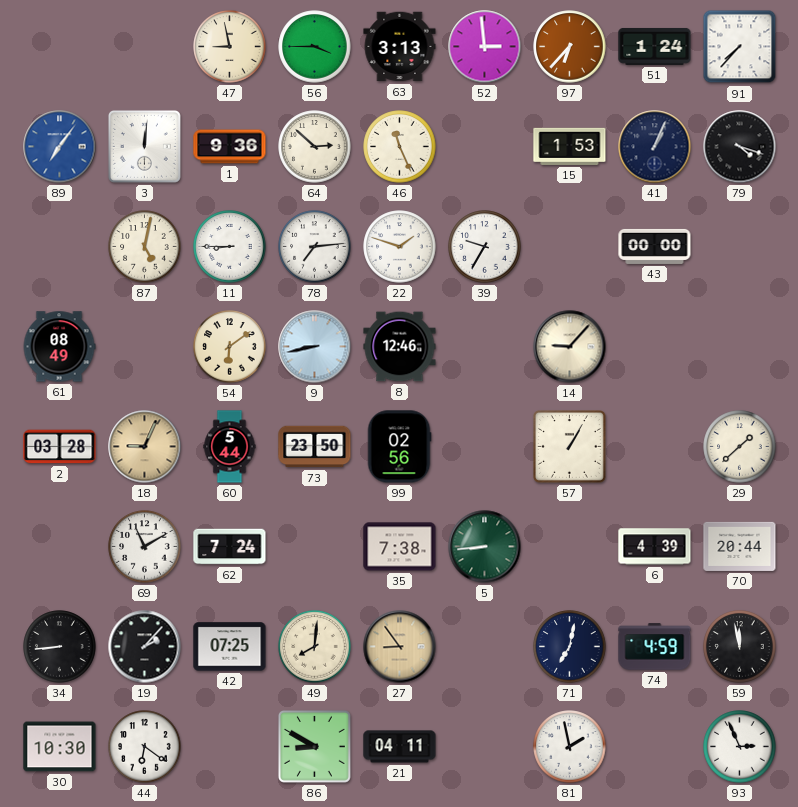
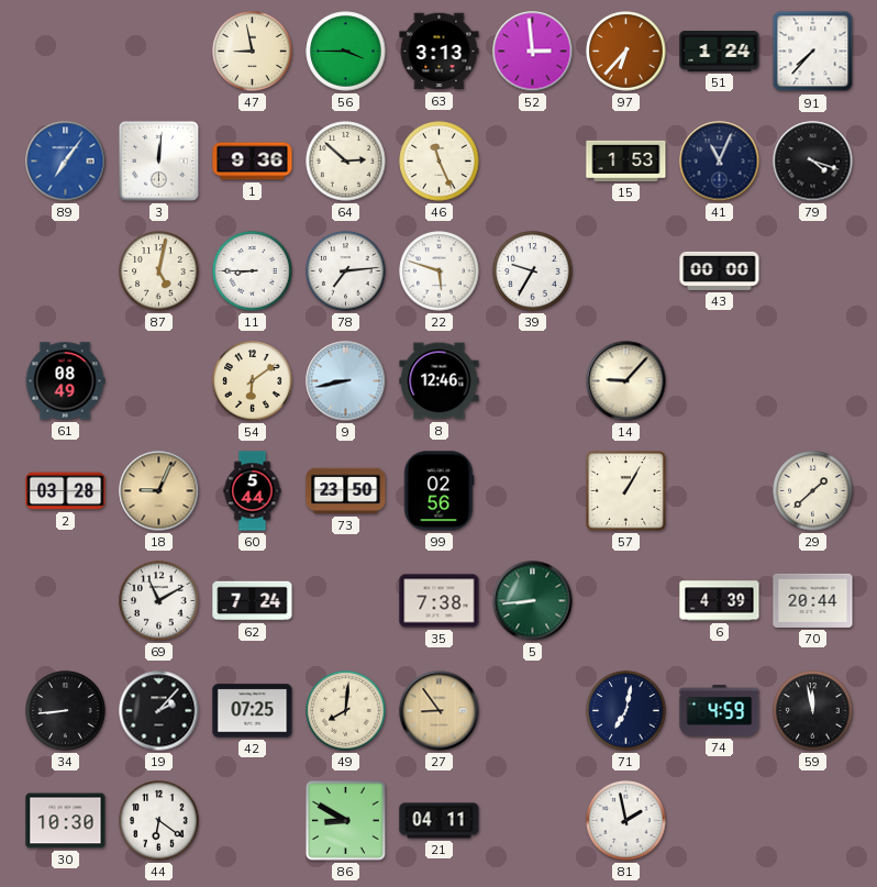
41: 1:04 -> 11:04
22: 1:48 -> 5:48
93: 2:56 -> none
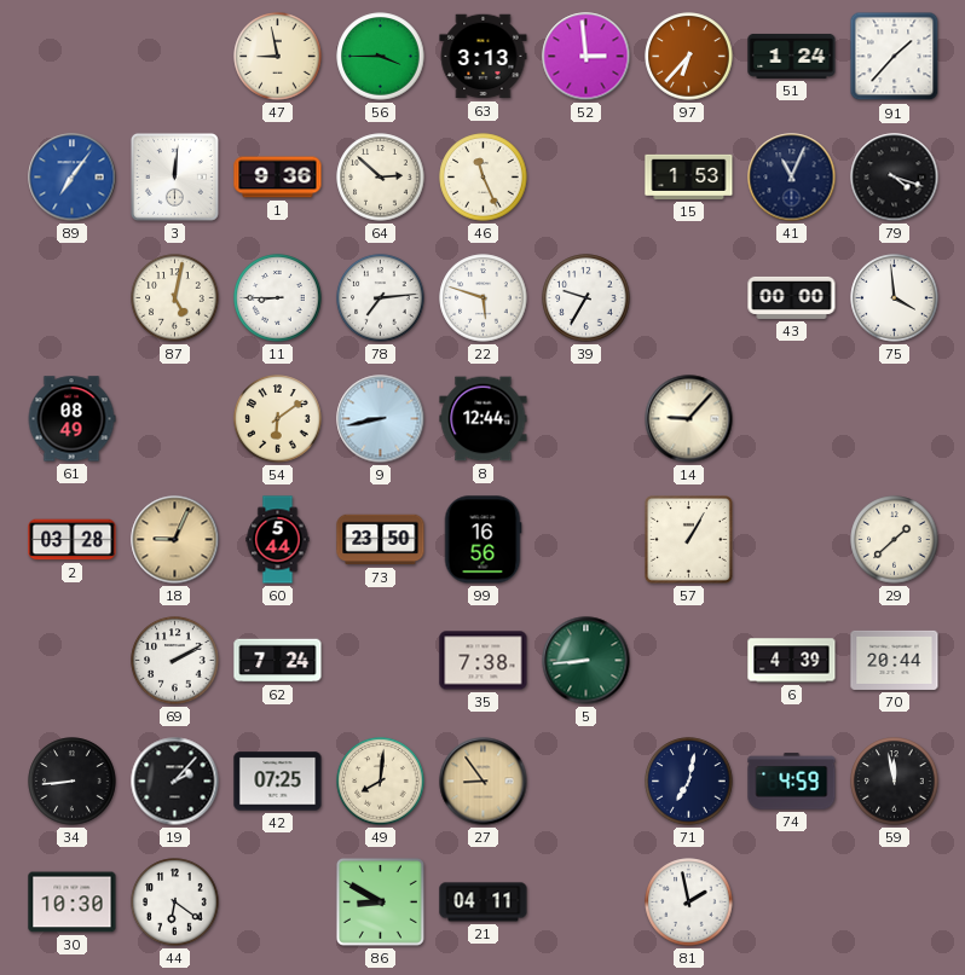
91: 7:37 -> 1:37
75: none -> 3:59
8: 12:46 -> 12:44
99: 02:56 -> 16:56
69: 11:10 -> 2:10
